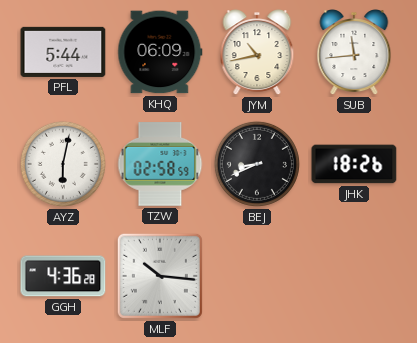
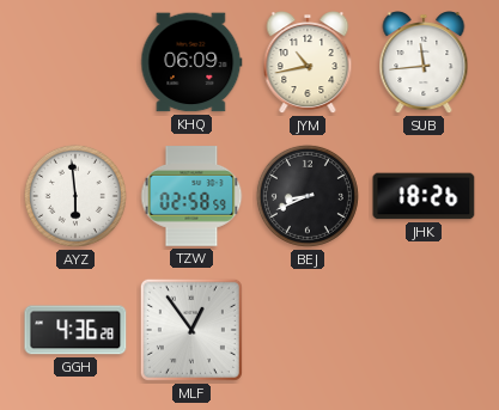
PFL: 5:44 -> none
AYZ: 6:02 -> 5:59
MLF: 10:16 -> 12:54
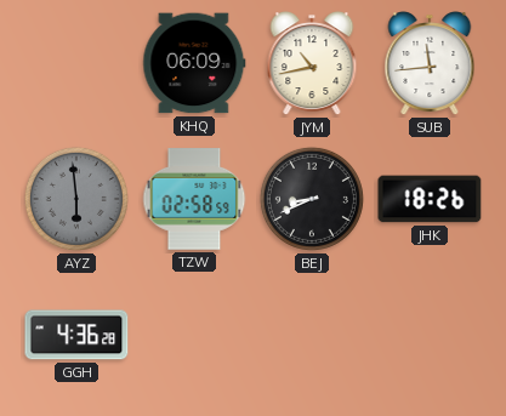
AYZ dial: white -> grey
MLF: 12:54 -> none
